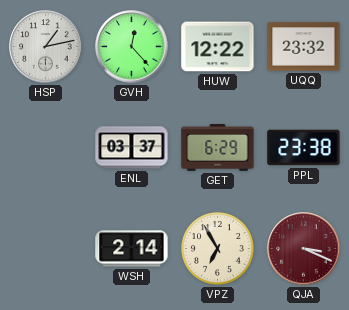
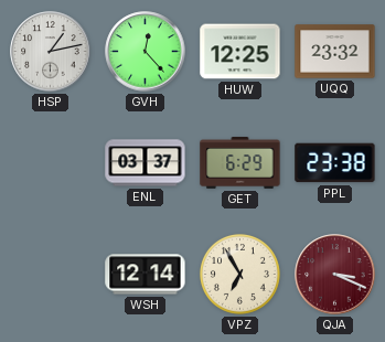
HUW: 12:22 -> 12:25
WSH: 2:14 -> 12:14
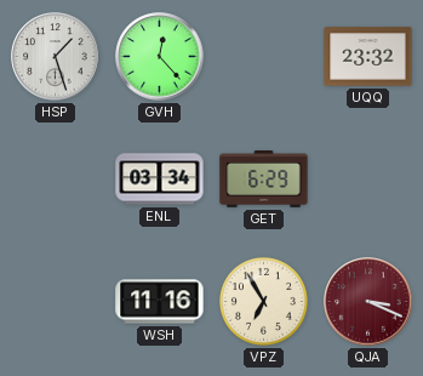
HSP: 1:13 -> 1:27
HUW: 12:25 -> none
ENL: 03:37 -> 03:34
PPL: 23:38 -> none
WSH: 12:14 -> 11:16
